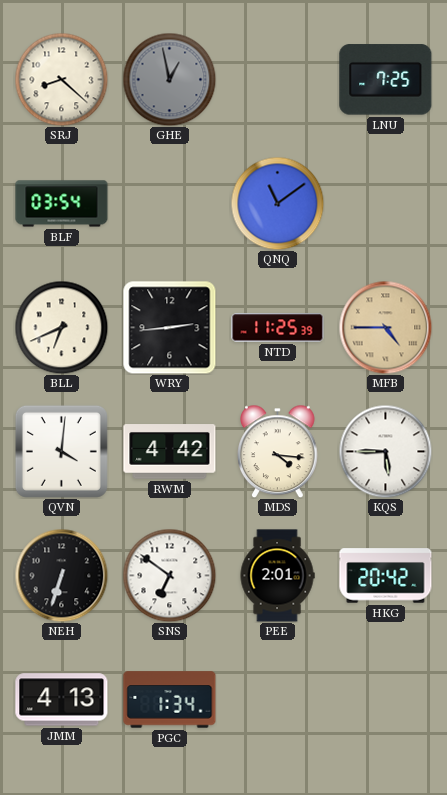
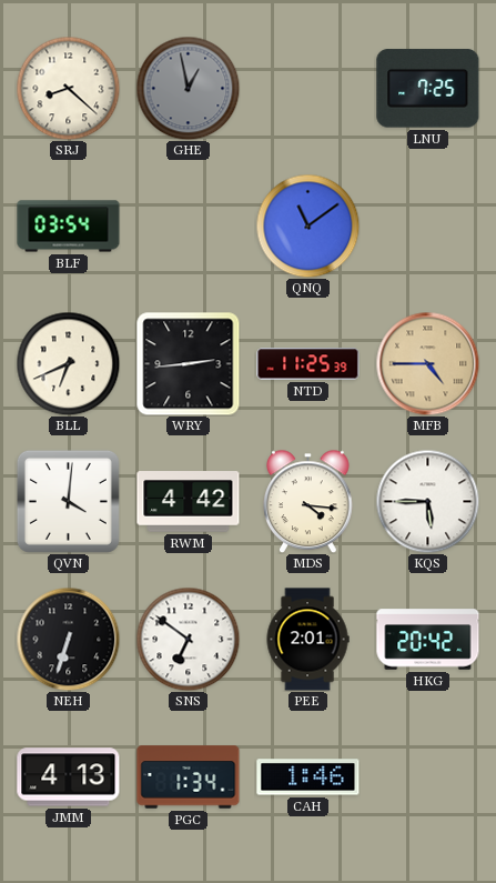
CAH: none -> 1:46
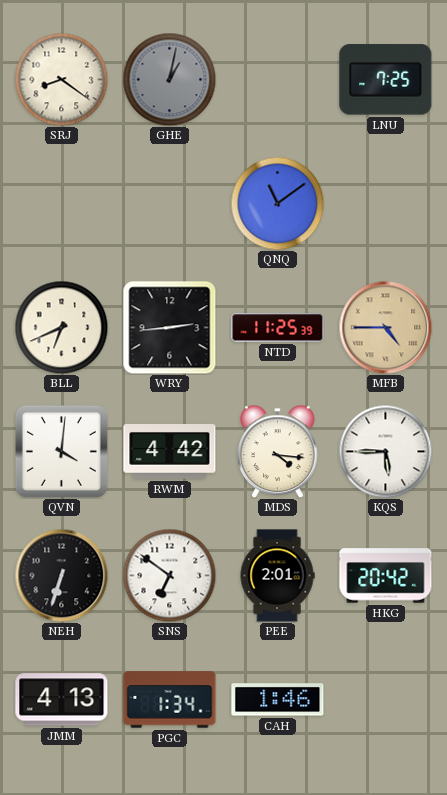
SRJ: 8:22 -> 8:21
GHE: 12:58 -> 1:02
BLF: 03:54 -> none
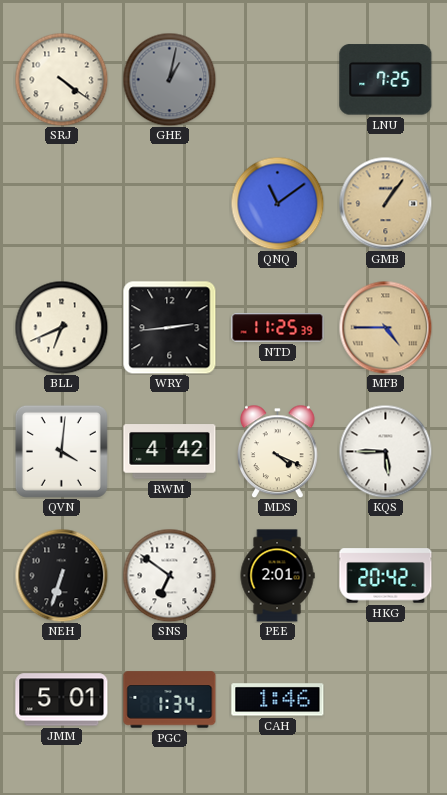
SRJ: 8:21 -> 4:21
GMB: none -> 1:06
MDS: 4:16 -> 4:19
JMM: 4:13 -> 5:01
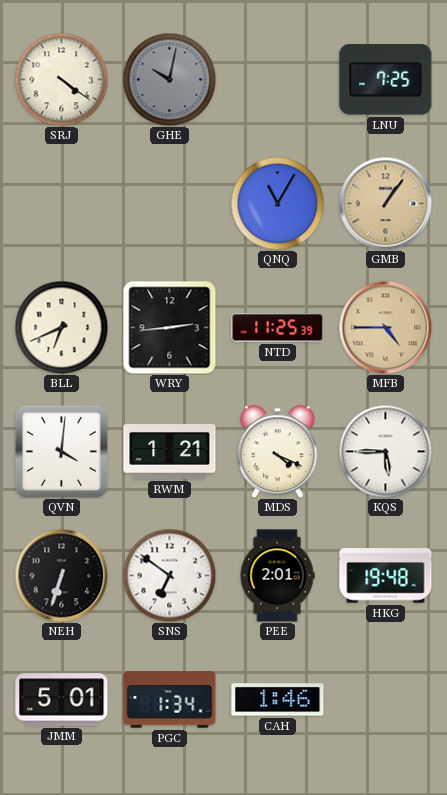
GHE: 1:02 -> 10:02
QNQ: 11:09 -> 11:05
RWM: 4:42 -> 1:21
HKG: 20:42 -> 19:48
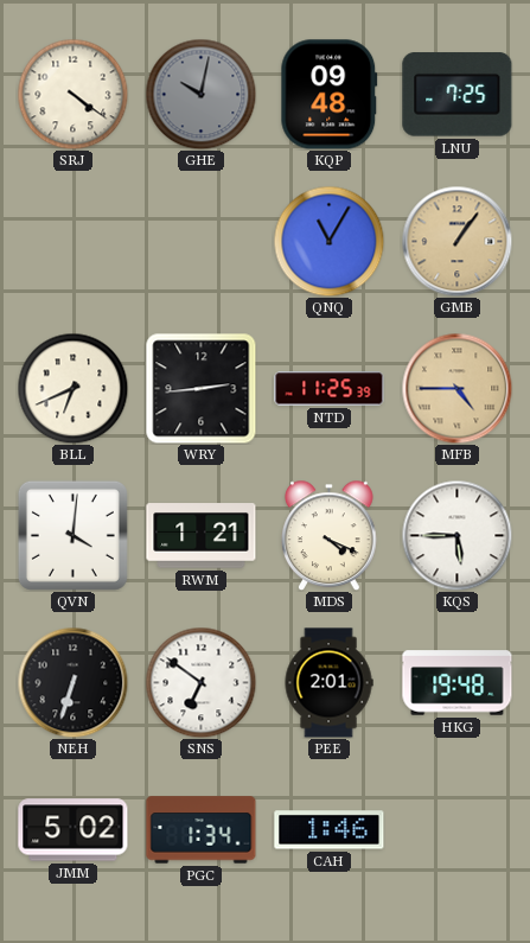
KQP: none -> 09:48
JMM: 5:01 -> 5:02
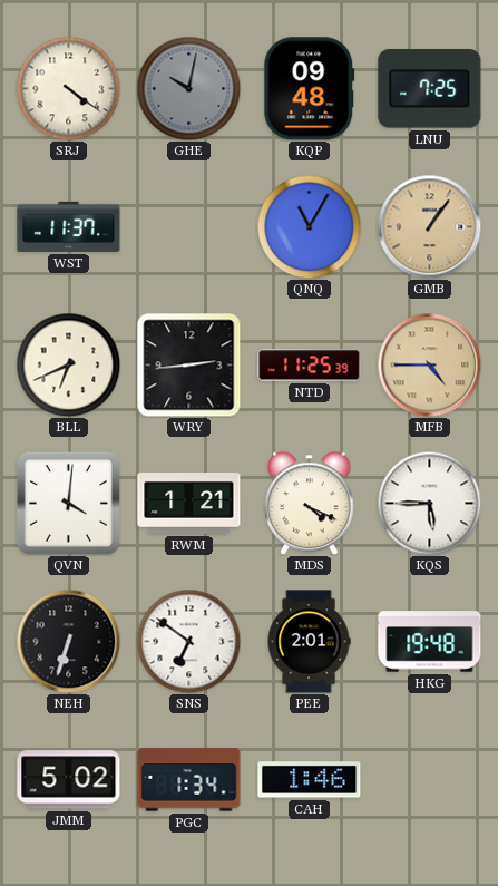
WST: none -> 11:37
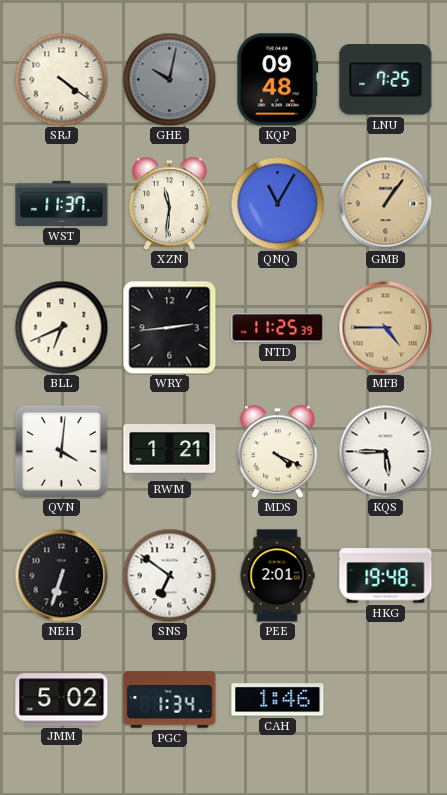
XZN: none -> 11:31
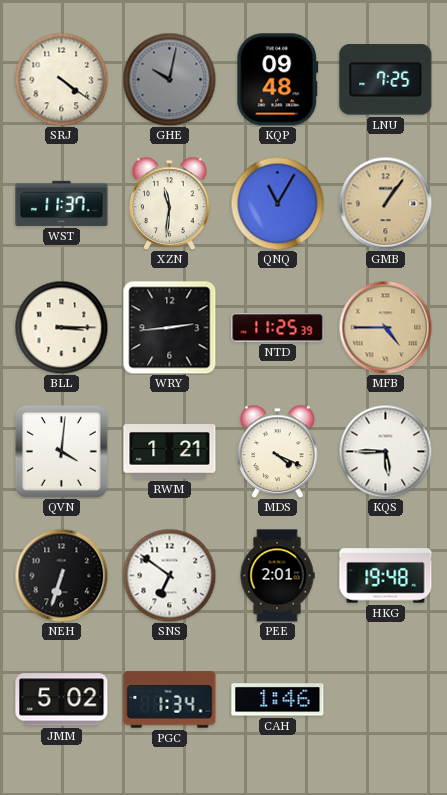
BLL: 6:41 -> 3:15
